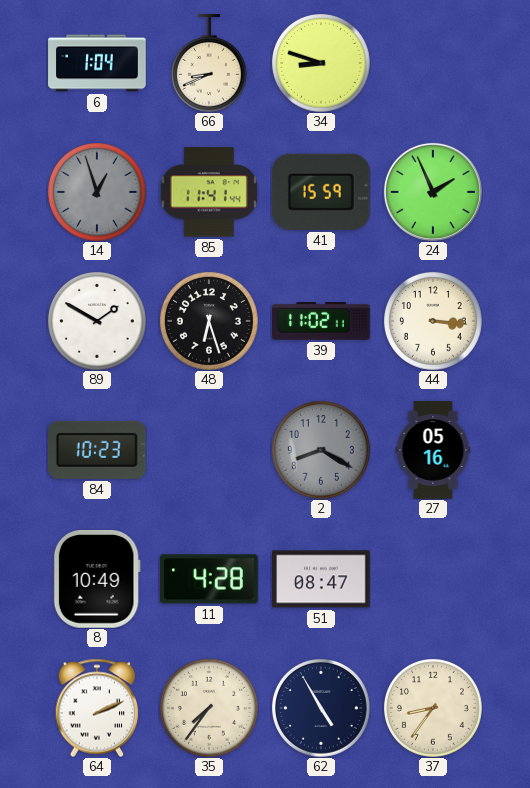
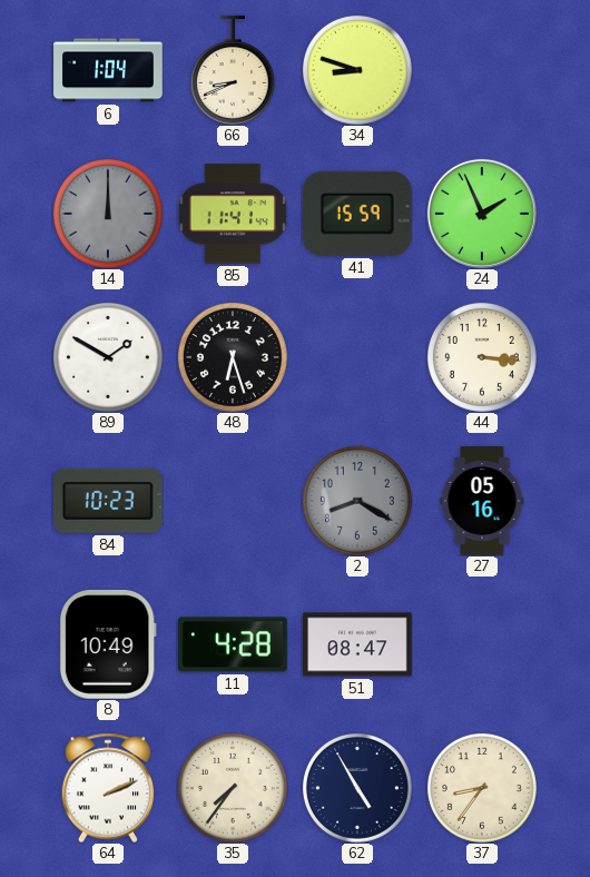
14: 12:57 -> 12:00
39: 11:02 -> none
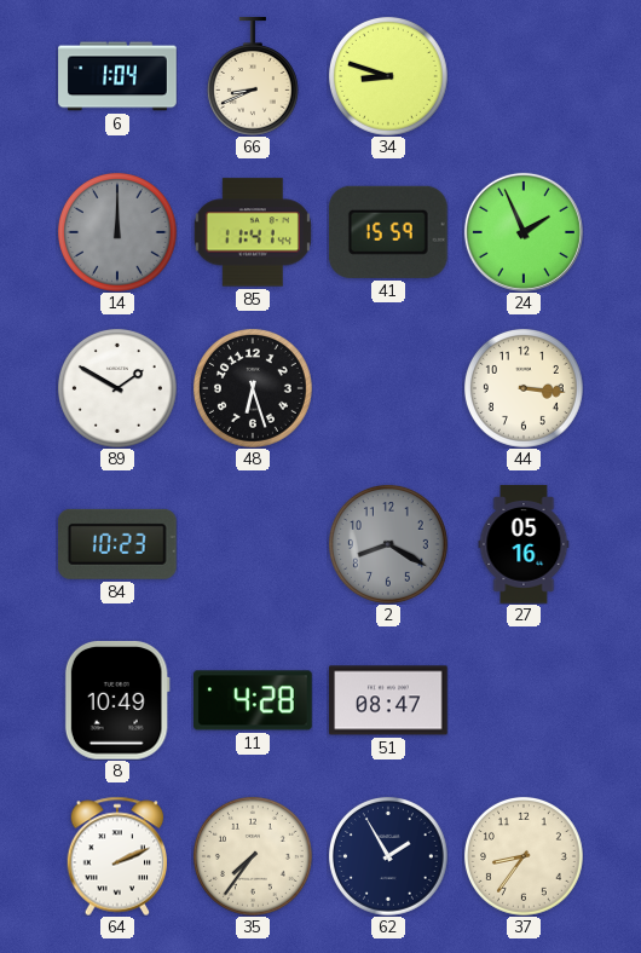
62: 4:55 -> 1:55
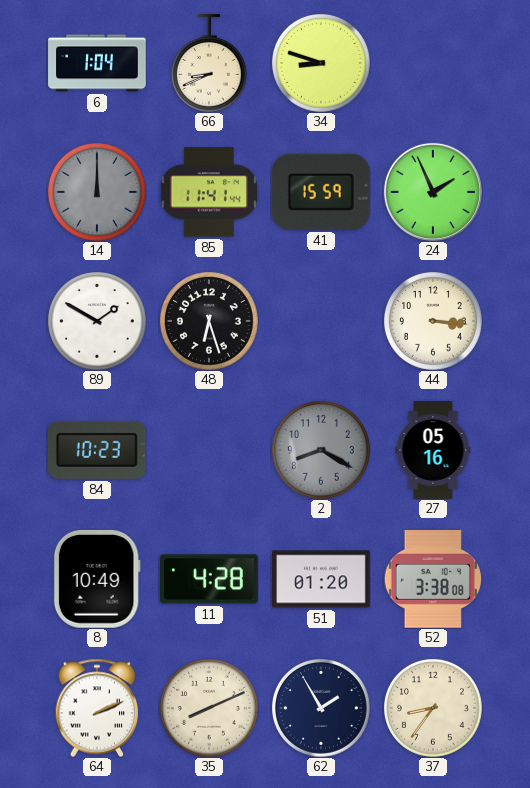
51: 08:47 -> 01:20
52: none -> 3:38
35: 7:36 -> 8:11
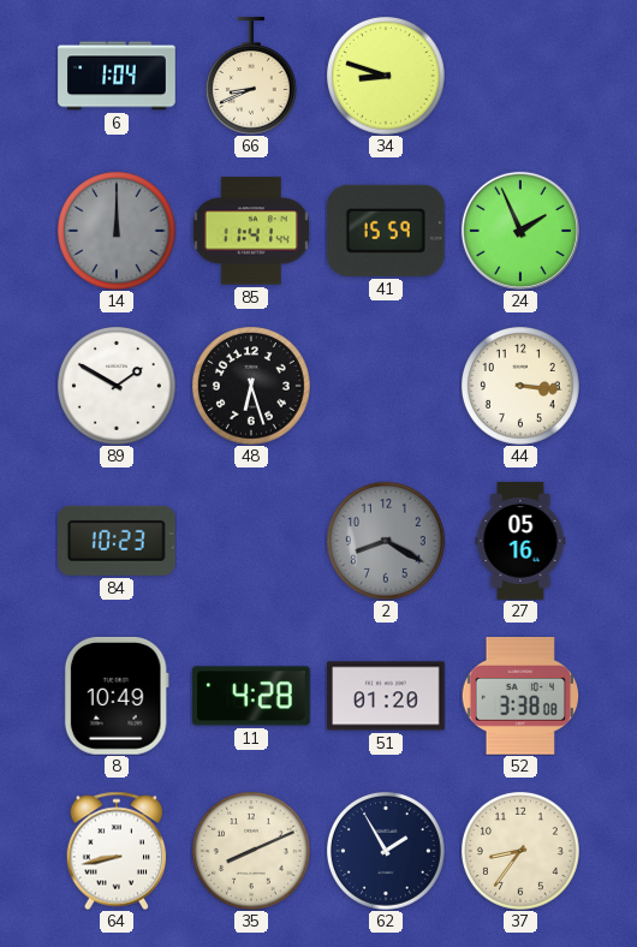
64: 2:11 -> 8:43
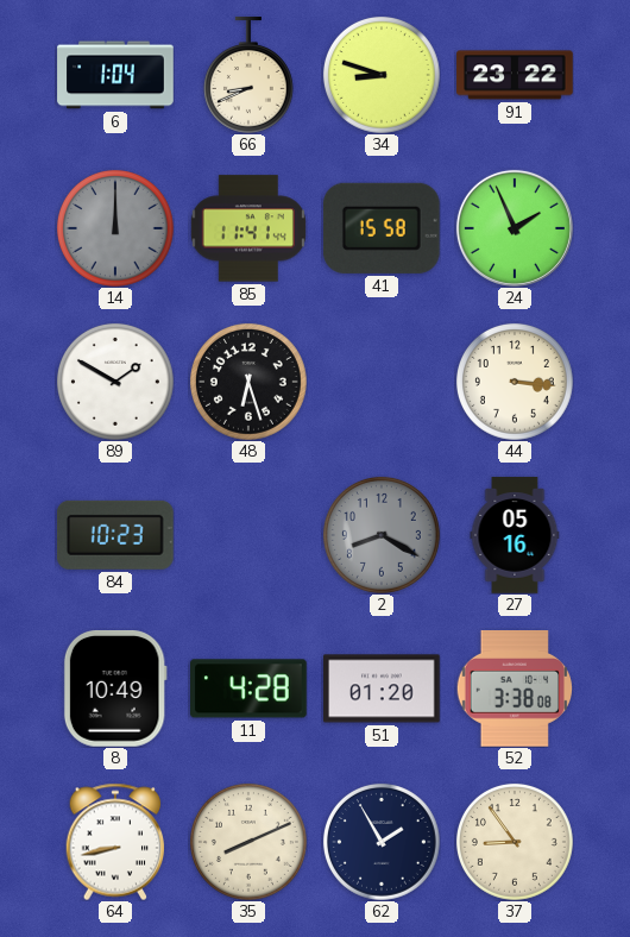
91: none -> 23:22
41: 15:59 -> 15:58
37: 8:36 -> 8:54
